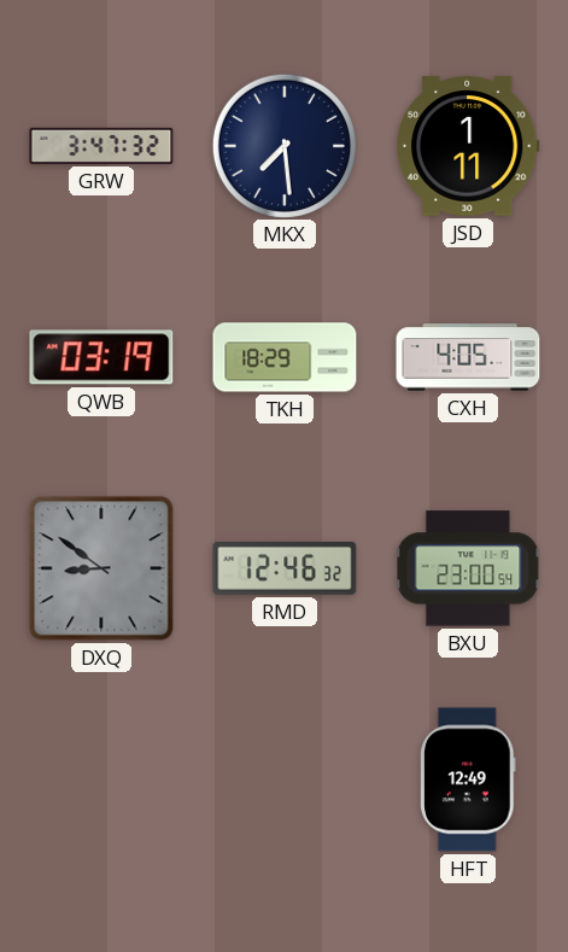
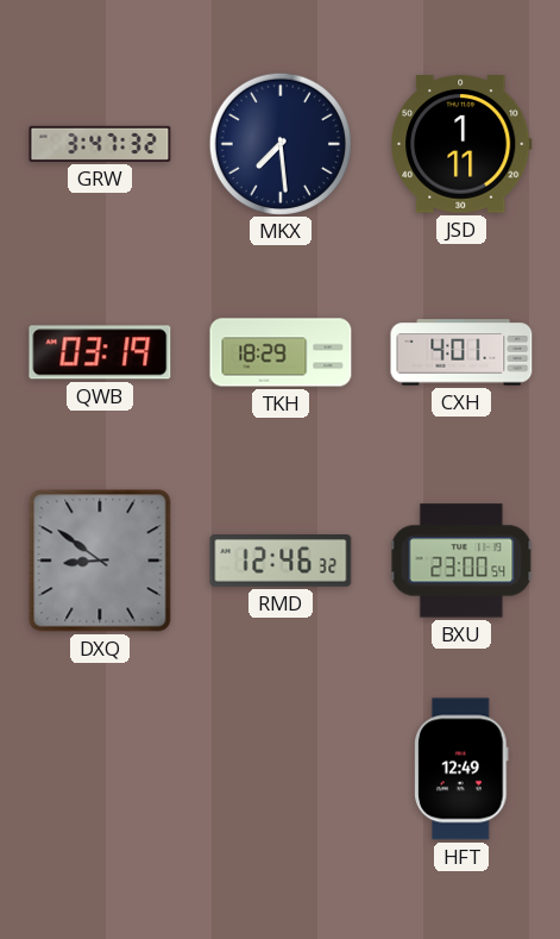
CXH: 4:05 -> 4:01
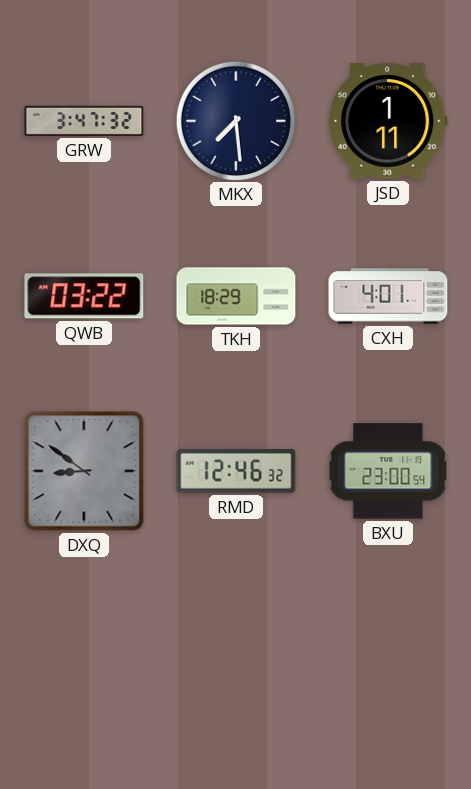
QWB: 03:19 -> 03:22
HFT: 12:49 -> none
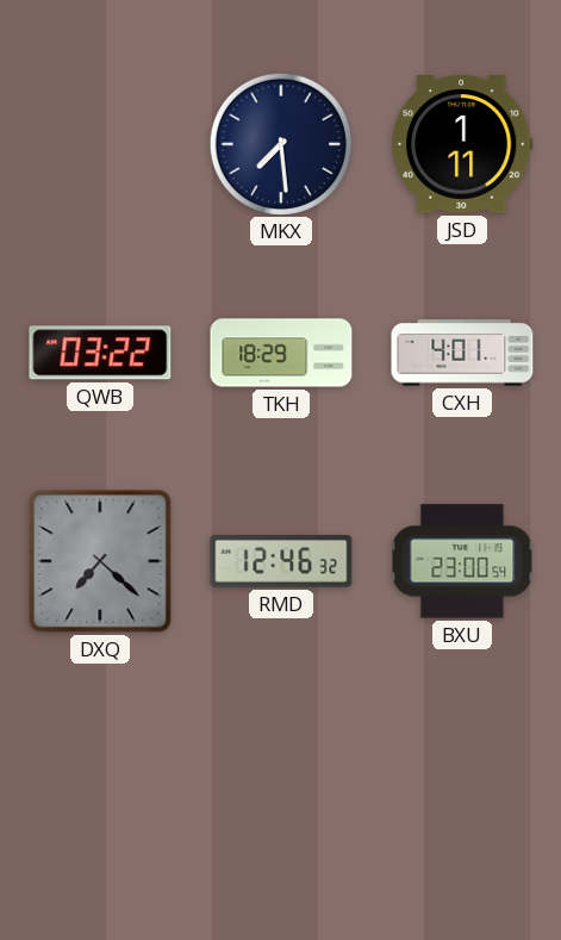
GRW: 3:47 -> none
DXQ: 8:51 -> 7:22
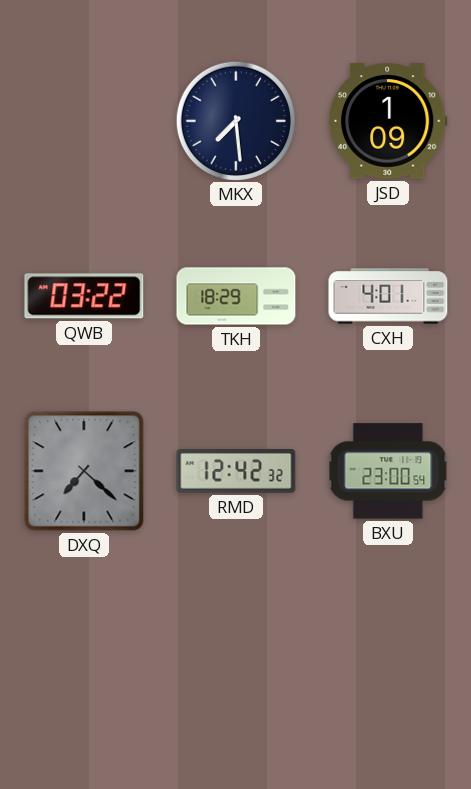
JSD: 1:11 -> 1:09
RMD: 12:46 -> 12:42
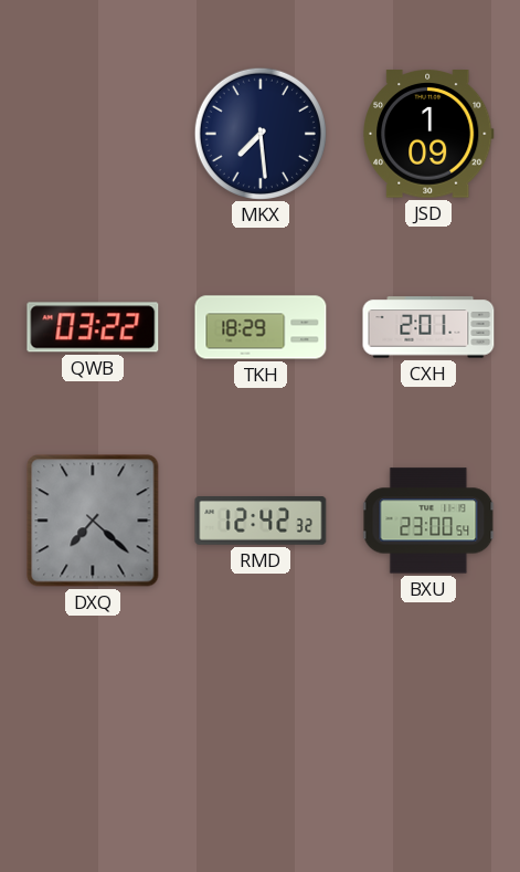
CXH: 4:01 -> 2:01
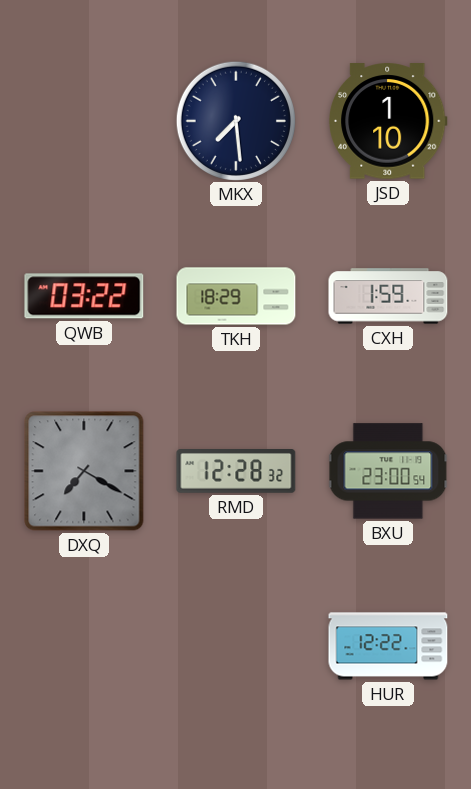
JSD: 1:09 -> 1:10
CXH: 2:01 -> 1:59
DXQ: 7:22 -> 7:20
RMD: 12:42 -> 12:28
HUR: none -> 12:22
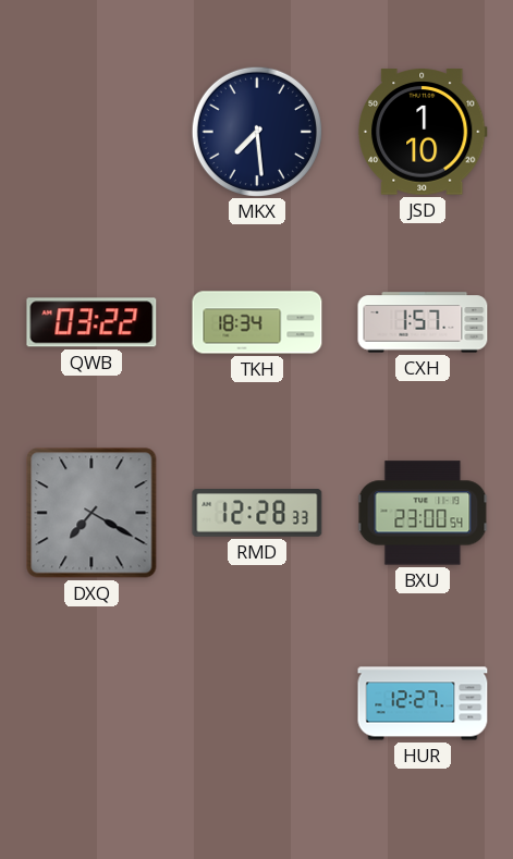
TKH: 18:29 -> 18:34
CXH: 1:59 -> 1:57
RMD: 12:28:32 -> 12:28:33
HUR: 12:22 -> 12:27
